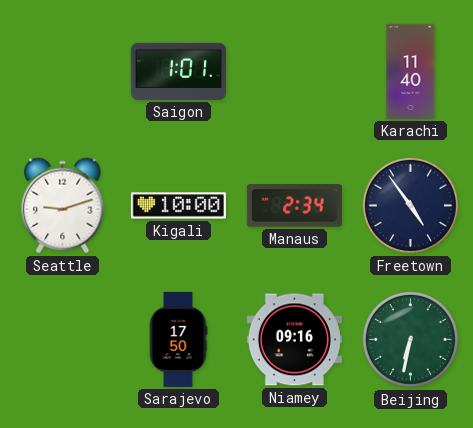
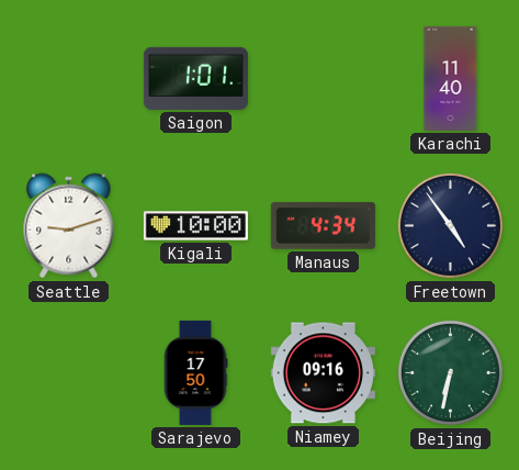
Manaus: 2:34 -> 4:34
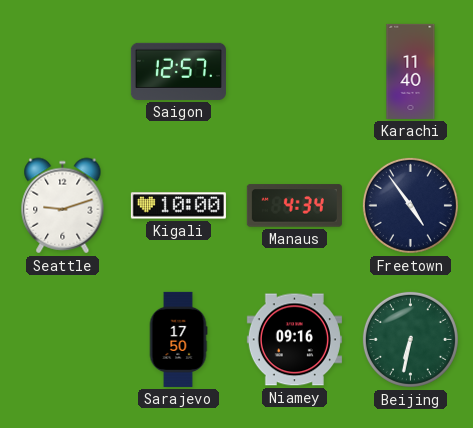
Saigon: 1:01 -> 12:57
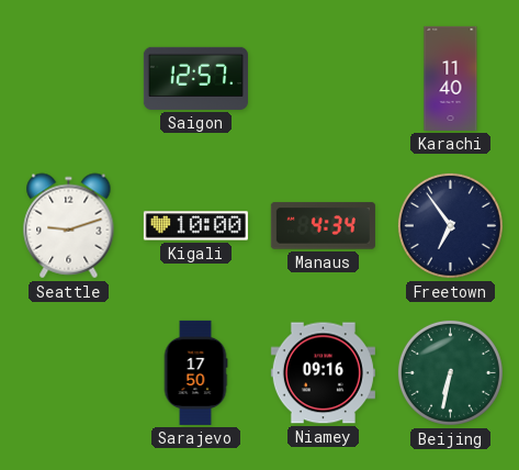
Freetown: 4:54 -> 6:54
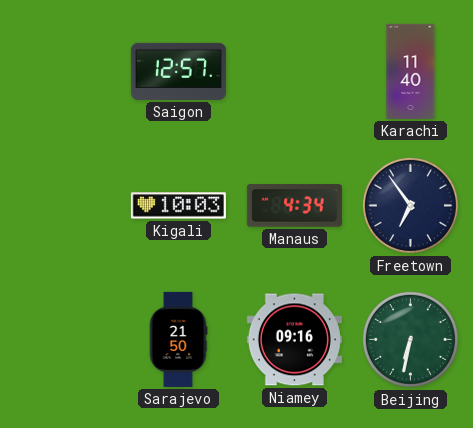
Seattle: 9:12 -> none
Kigali: 10:00 -> 10:03
Sarajevo: 17:50 -> 21:50
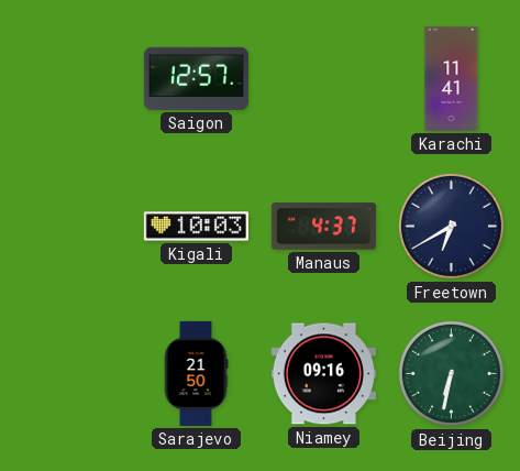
Karachi: 11:40 -> 11:41
Manaus: 4:34 -> 4:37
Freetown: 6:54 -> 6:40
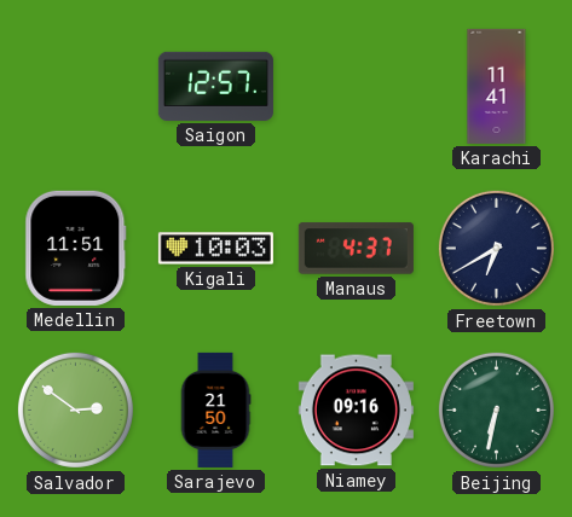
Medellin: none -> 11:51
Salvador: none -> 2:51
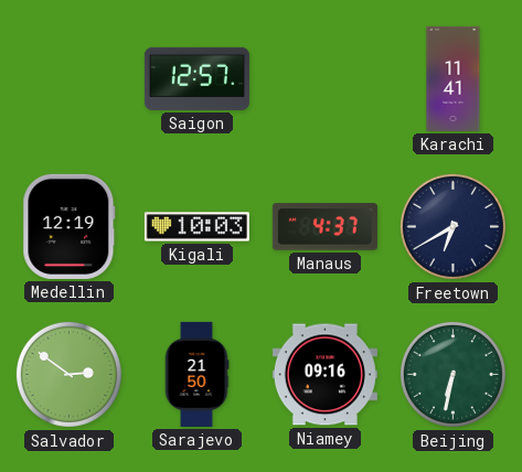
Medellin: 11:51 -> 12:19
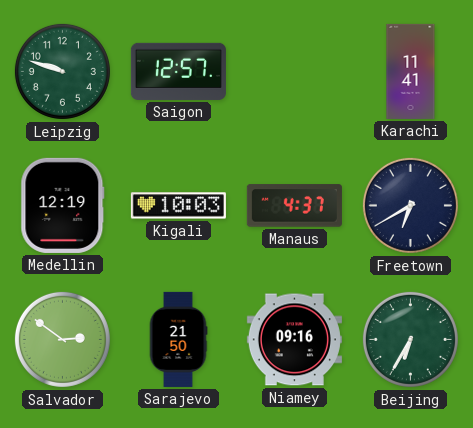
Leipzig: none -> 9:48
Beijing: 6:32 -> 6:35
